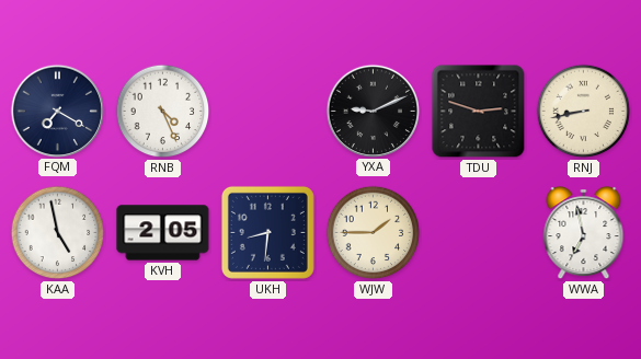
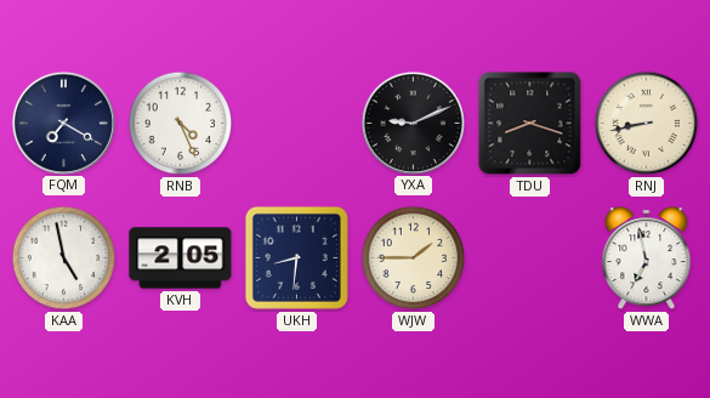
TDU: 2:48 -> 8:18
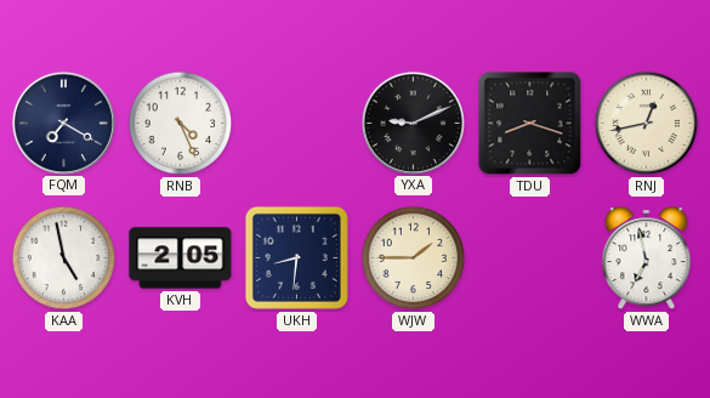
RNJ: 8:43 -> 12:43
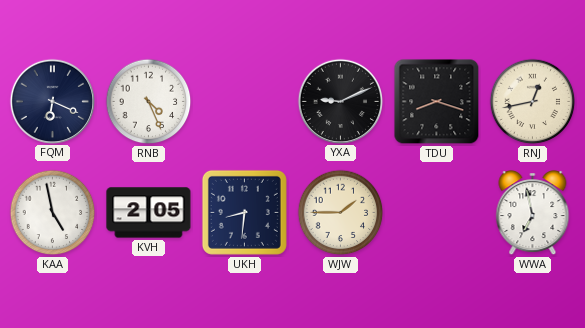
FQM: 7:20 -> 6:19
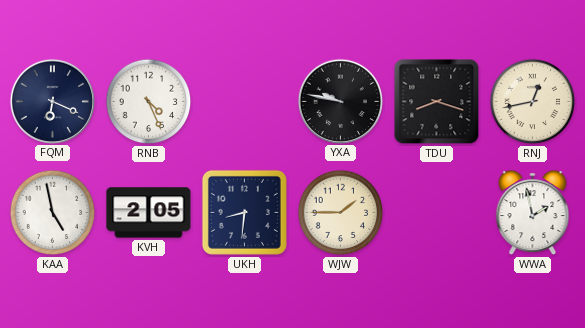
YXA: 9:11 -> 9:47
WWA: 6:58 -> 1:58
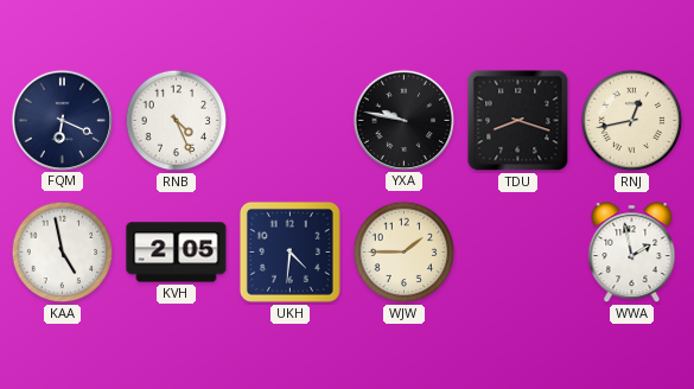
UKH: 8:31 -> 4:31
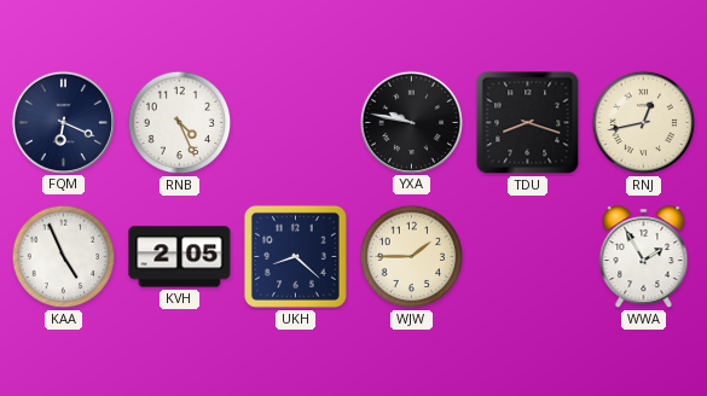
KAA: 4:58 -> 4:56
UKH: 4:31 -> 8:22
WWA: 1:58 -> 1:55
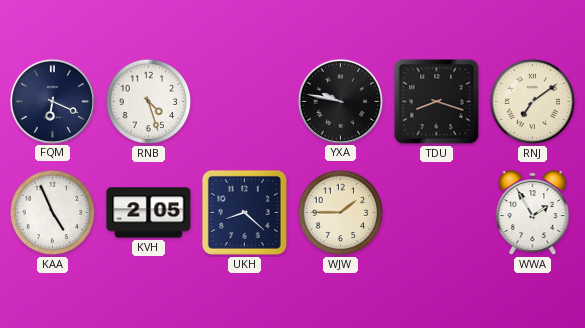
RNB: 4:26 -> 4:27
RNJ: 12:43 -> 7:09
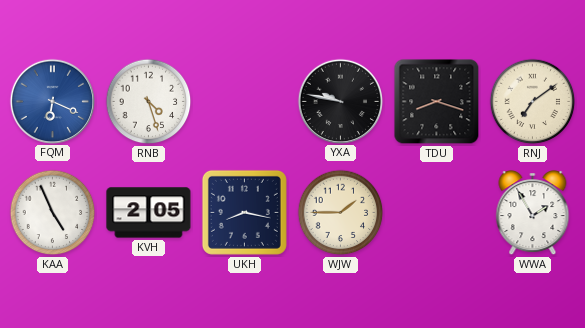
FQM dial: navy -> blue
UKH: 8:22 -> 8:17
